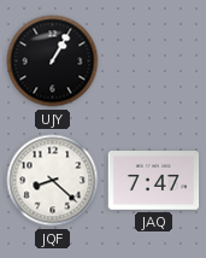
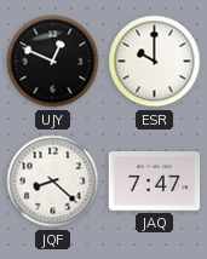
UJY: 1:05 -> 12:49
ESR: none -> 10:00
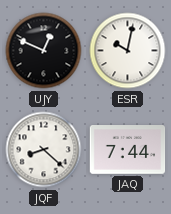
ESR: 10:00 -> 10:02
JAQ: 7:47 -> 7:44
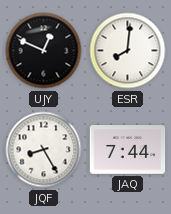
ESR: 10:02 -> 8:01
JQF: 8:22 -> 8:25
